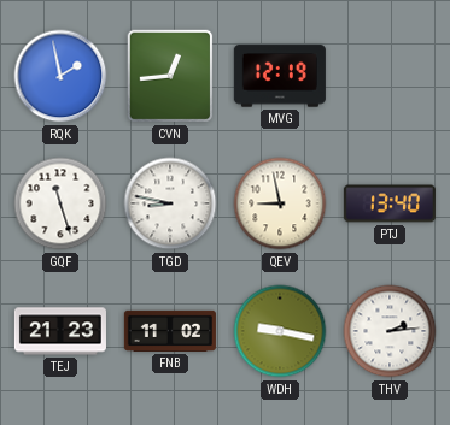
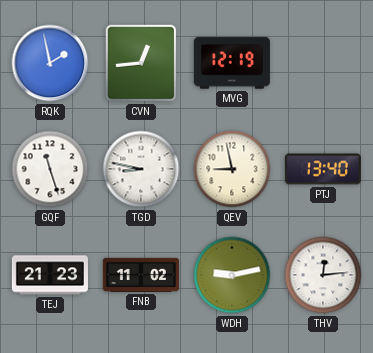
WDH: 9:17 -> 9:13
THV: 2:14 -> 12:14
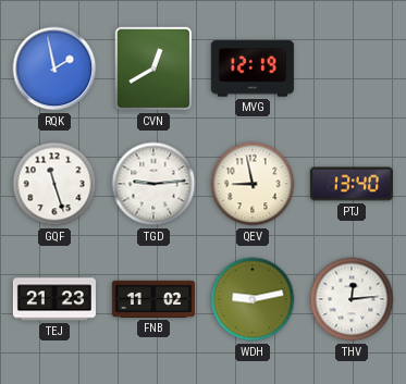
CVN: 12:44 -> 12:40
TGD: 8:47 -> 9:14
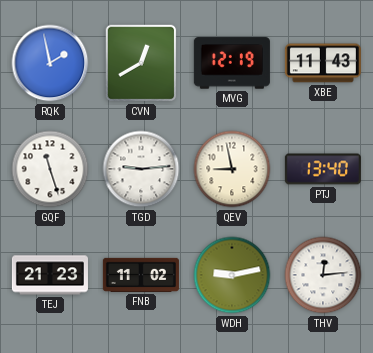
XBE: none -> 11:43
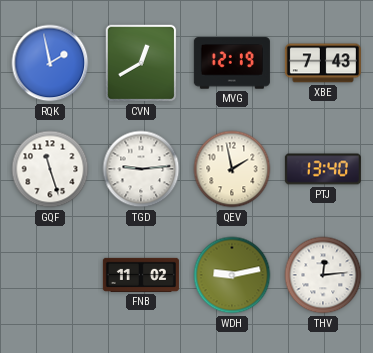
XBE: 11:43 -> 7:43
QEV: 8:58 -> 1:58
TEJ: 21:23 -> none
